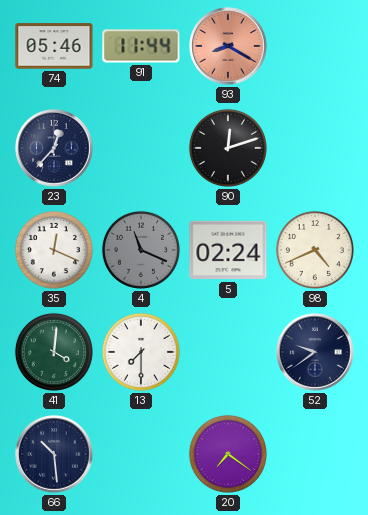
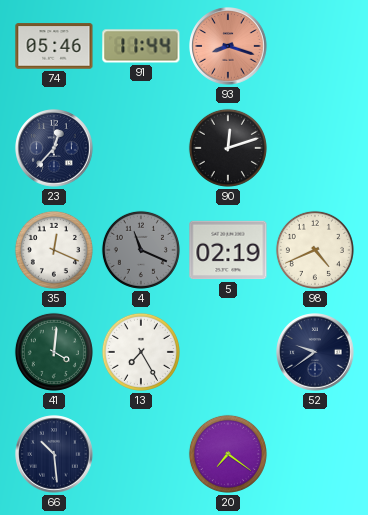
93: 8:20 -> 8:18
5: 02:24 -> 02:19
13: 7:30 -> 7:25
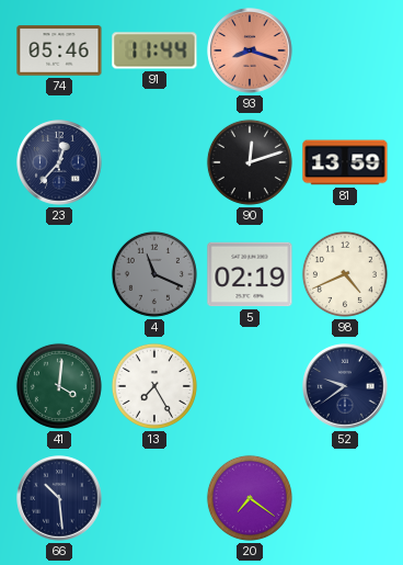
81: none -> 13:59
35: 12:19 -> none
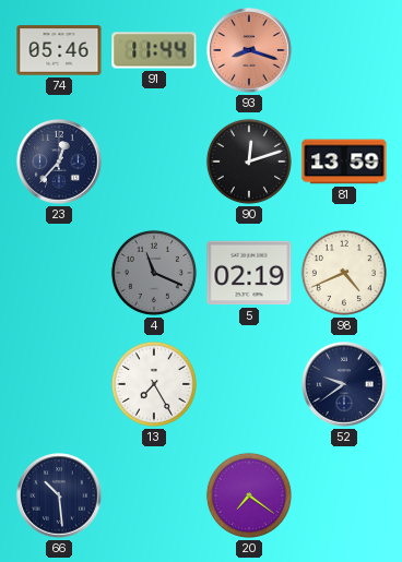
41: 4:01 -> none
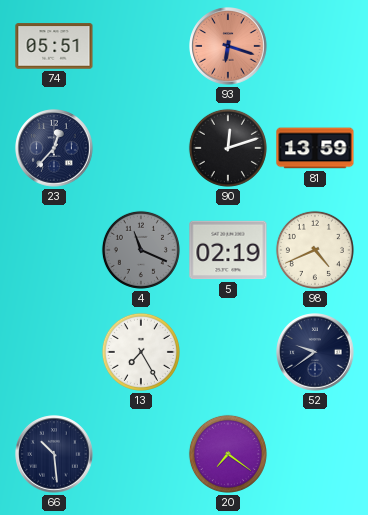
74: 05:46 -> 05:51
91: 11:44 -> none
93: 8:18 -> 6:18
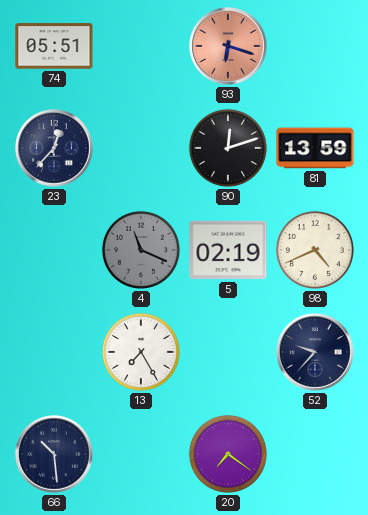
52: 9:39 -> 9:37
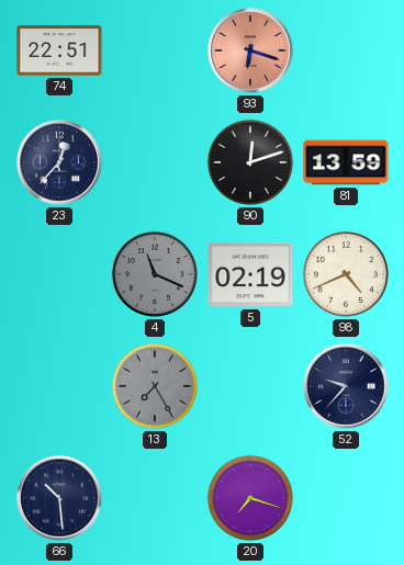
74: 05:51 -> 22:51
13 dial: white -> grey
20: 7:21 -> 7:18
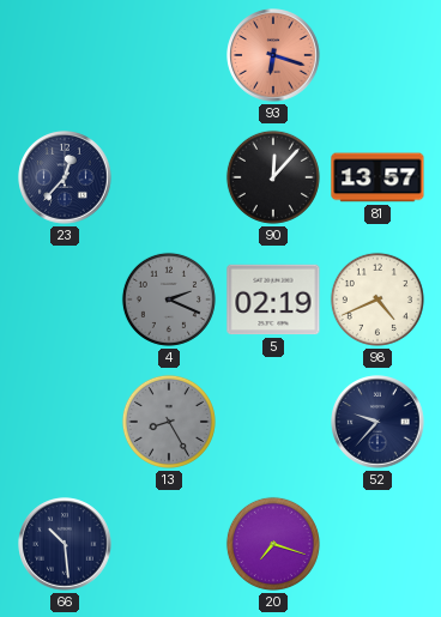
74: 22:51 -> none
90: 12:12 -> 12:07
81: 13:59 -> 13:57
4: 11:19 -> 2:19
13: 7:25 -> 8:25
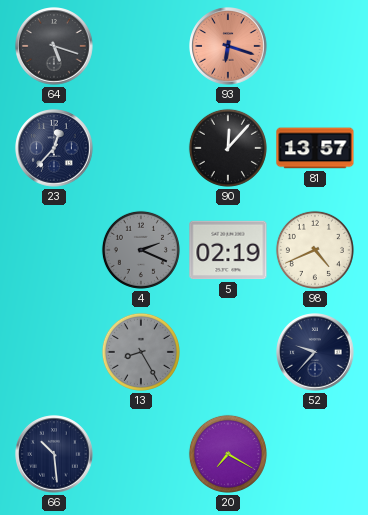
64: none -> 5:18
20: 7:18 -> 7:20
